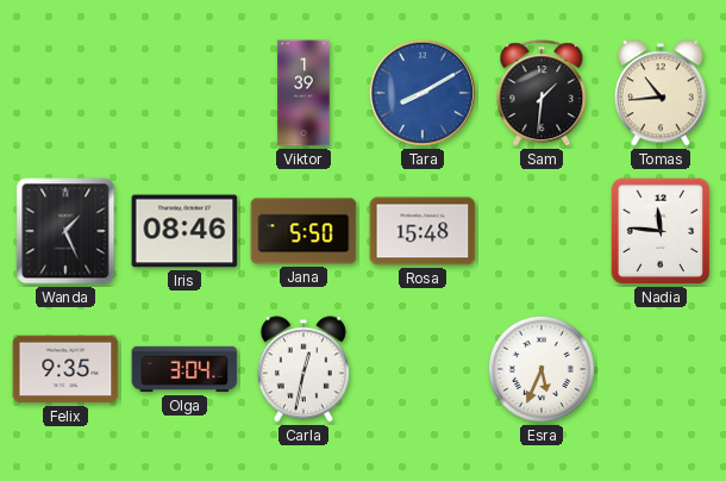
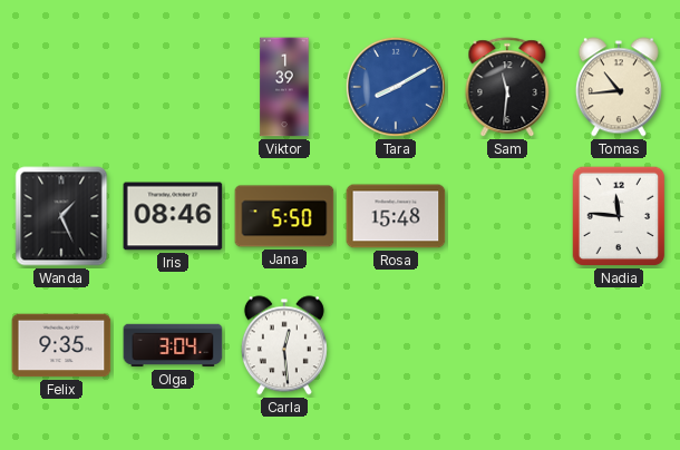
Sam: 1:31 -> 11:31
Carla: 12:32 -> 12:29
Esra: 5:34 -> none
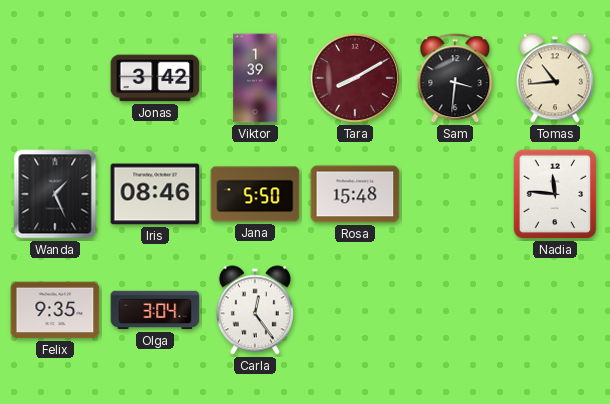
Jonas: none -> 3:42
Tara dial: blue -> burgundy
Sam: 11:31 -> 3:31
Carla: 12:29 -> 12:24
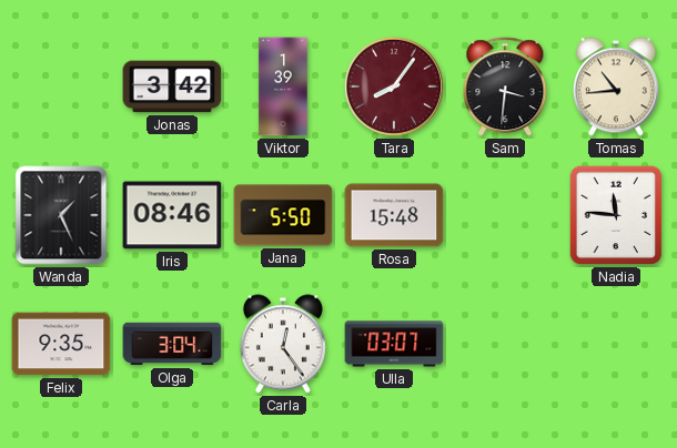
Tara: 8:10 -> 8:06
Ulla: none -> 03:07
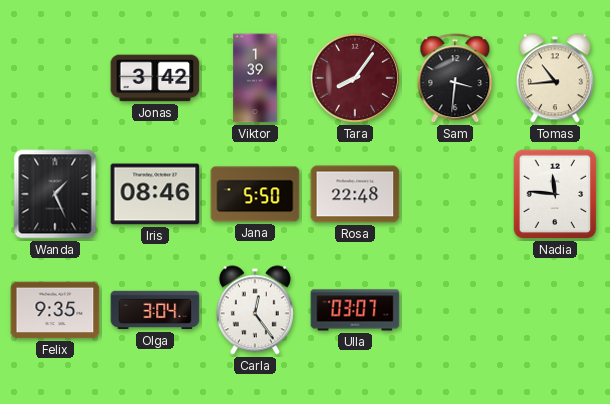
Rosa: 15:48 -> 22:48
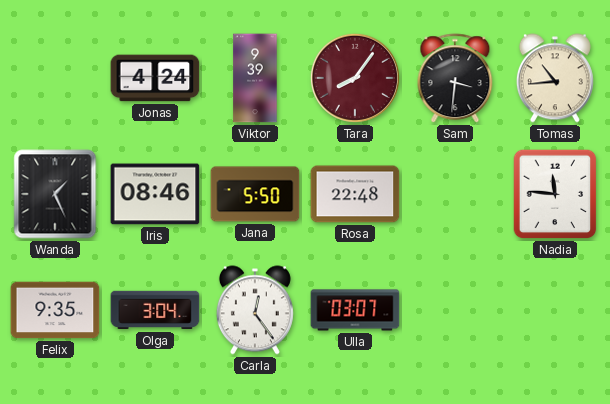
Jonas: 3:42 -> 4:24
Viktor: 1:39 -> 9:39
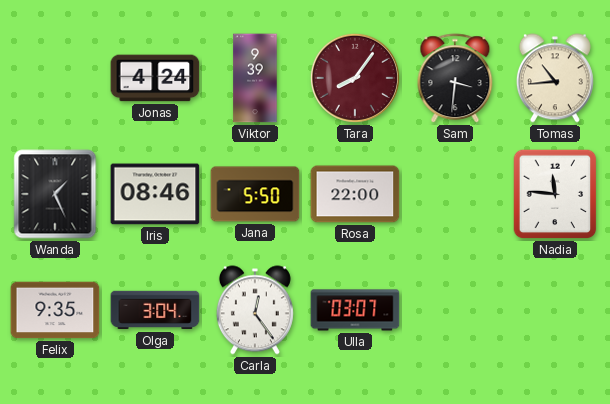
Rosa: 22:48 -> 22:00
